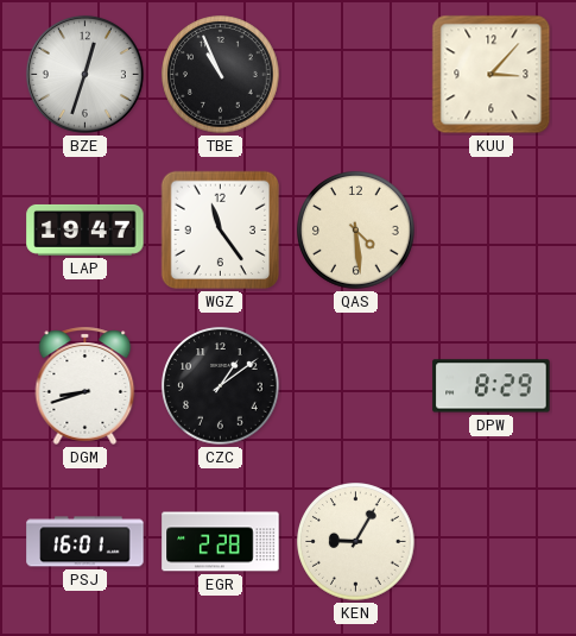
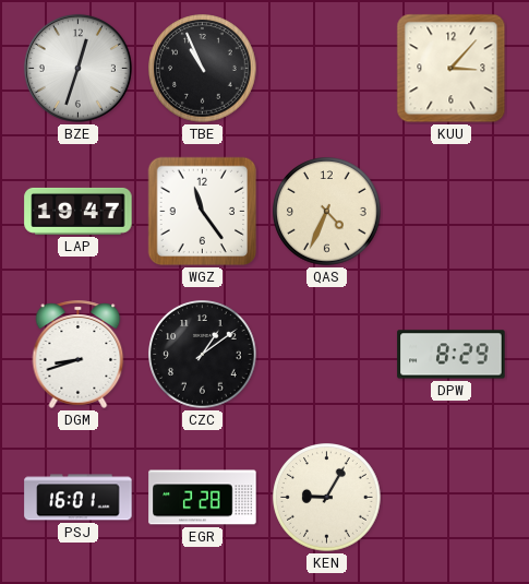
QAS: 4:29 -> 4:34
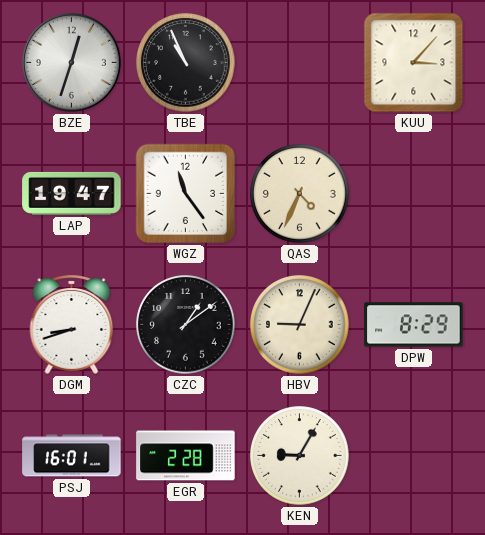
HBV: none -> 9:04
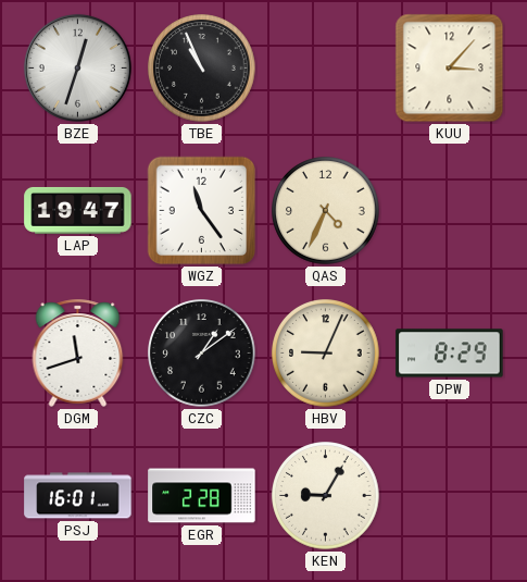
DGM: 8:42 -> 11:42
